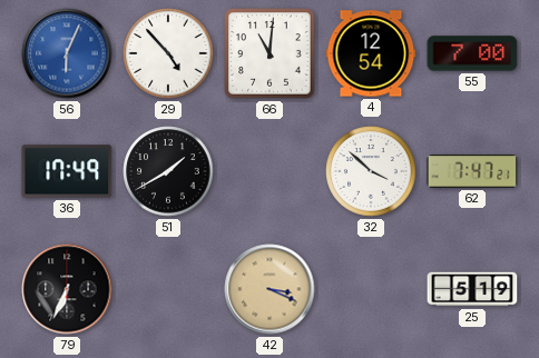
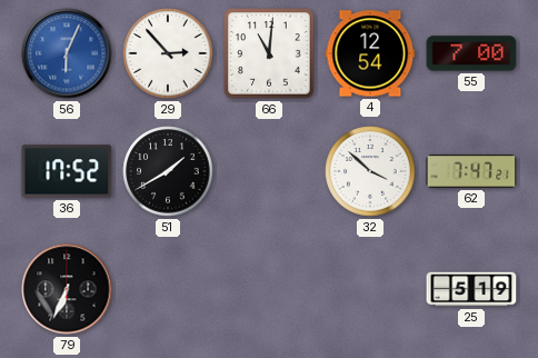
29: 4:53 -> 2:53
36: 17:49 -> 17:52
42: 3:19 -> none
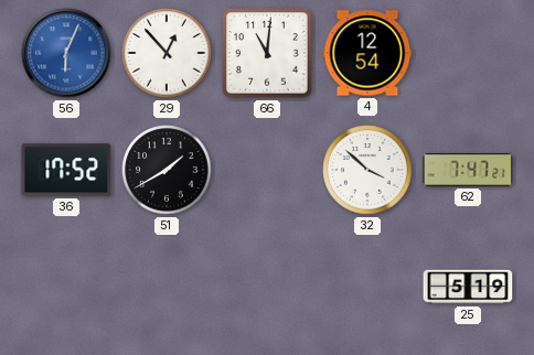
29: 2:53 -> 12:53
55: 7:00 -> none
79: 6:34 -> none
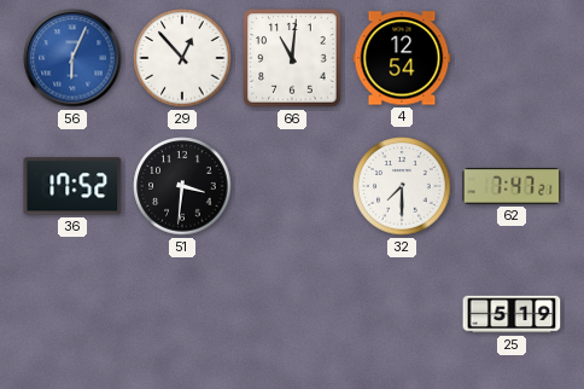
51: 1:40 -> 3:31
32: 3:52 -> 7:30
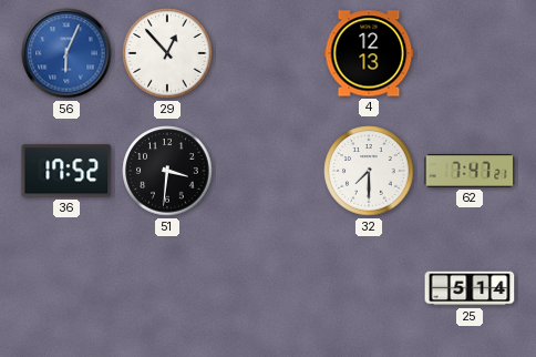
66: 11:01 -> none
4: 12:54 -> 12:13
25: 5:19 -> 5:14
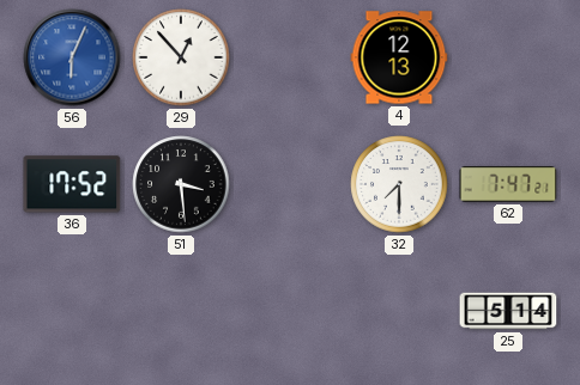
51: 3:31 -> 3:29
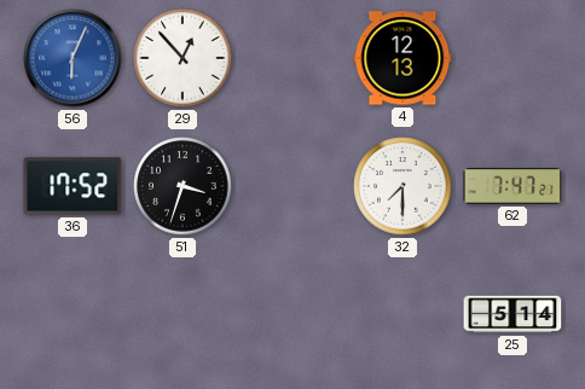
51: 3:29 -> 3:33
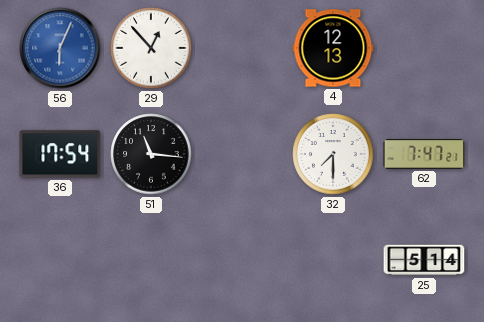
36: 17:52 -> 17:54
51: 3:33 -> 11:16
